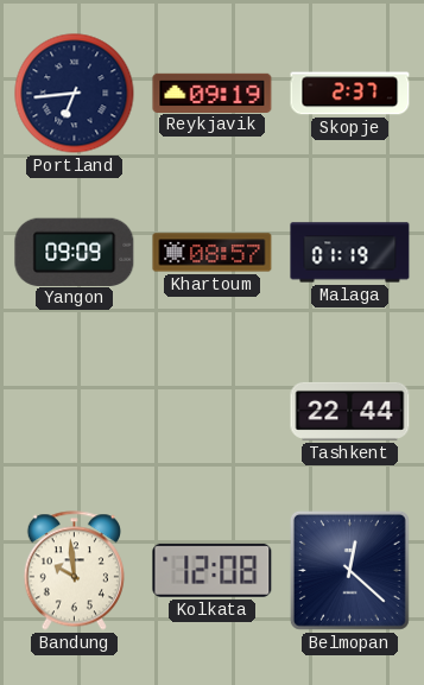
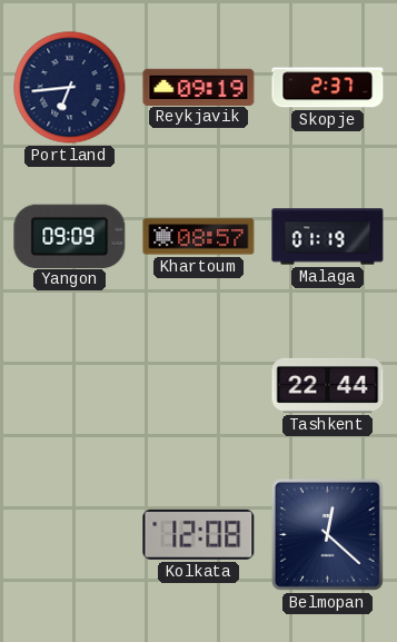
Bandung: 9:59 -> none
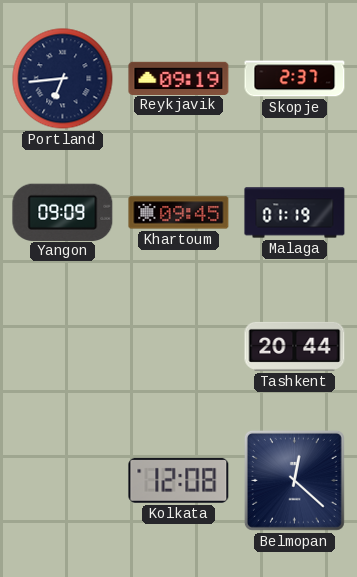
Khartoum: 08:57 -> 09:45
Tashkent: 22:44 -> 20:44
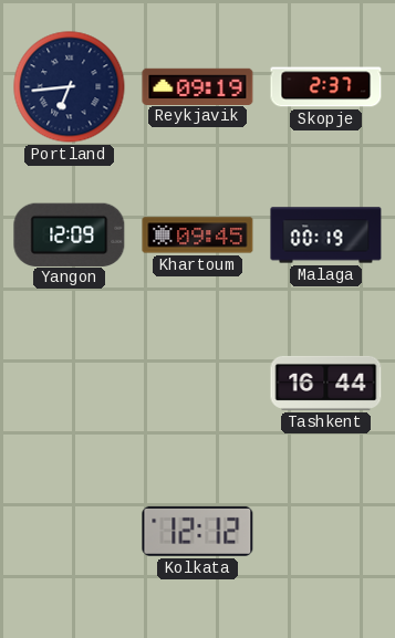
Yangon: 09:09 -> 12:09
Malaga: 01:19 -> 00:19
Tashkent: 20:44 -> 16:44
Kolkata: 12:08 -> 12:12
Belmopan: 12:22 -> none
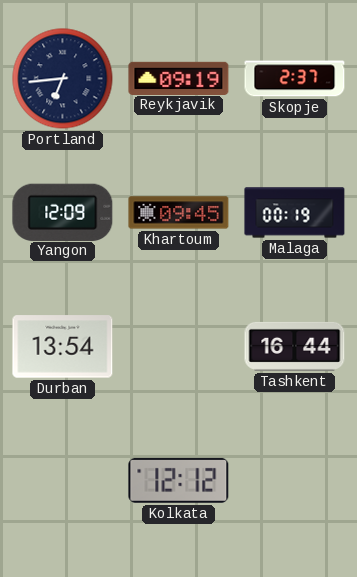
Durban: none -> 13:54
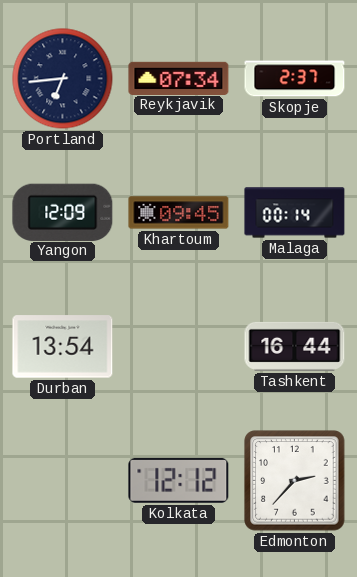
Reykjavik: 09:19 -> 07:34
Malaga: 00:19 -> 00:14
Edmonton: none -> 2:37
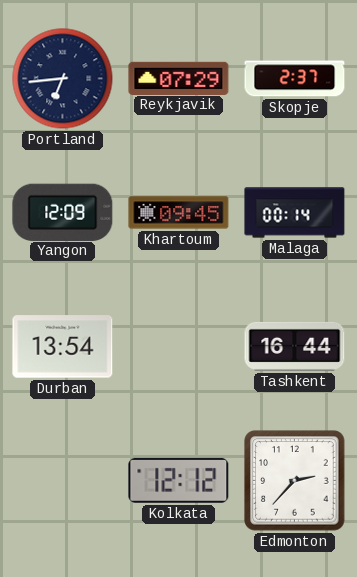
Reykjavik: 07:34 -> 07:29
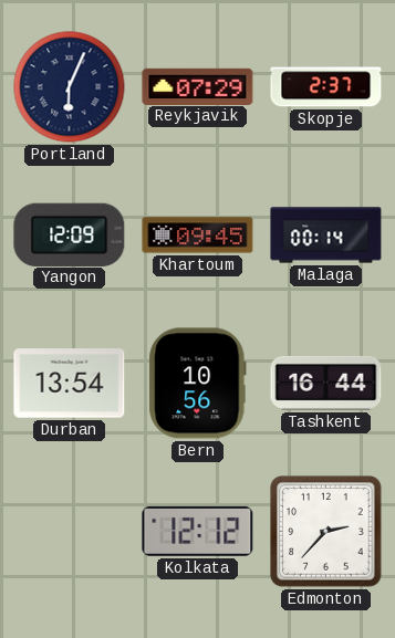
Portland: 6:44 -> 6:04
Bern: none -> 10:56
